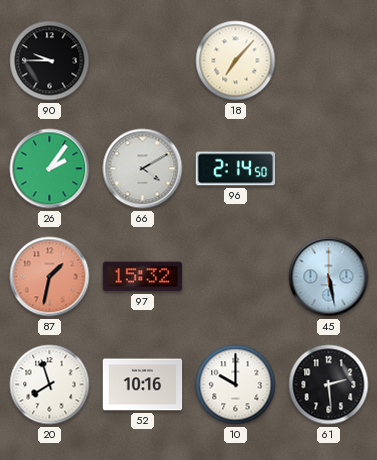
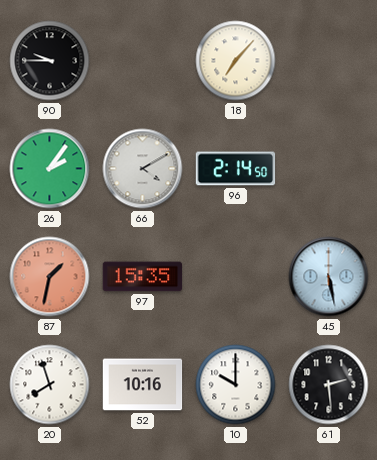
97: 15:32 -> 15:35
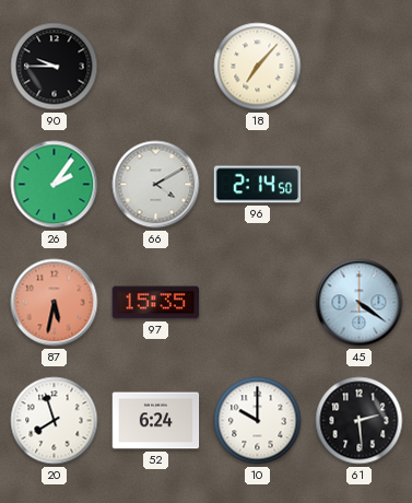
87: 1:32 -> 5:32
45: 5:28 -> 4:21
52: 10:16 -> 6:24
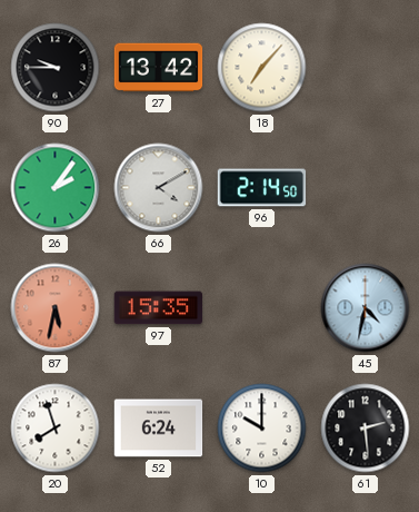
27: none -> 13:42
45: 4:21 -> 4:32
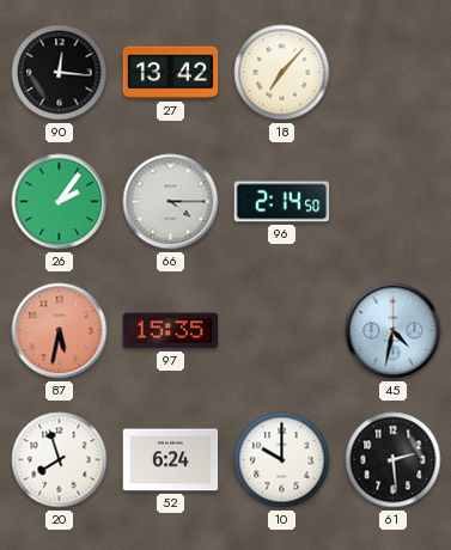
90: 9:45 -> 12:16
66: 4:10 -> 4:15
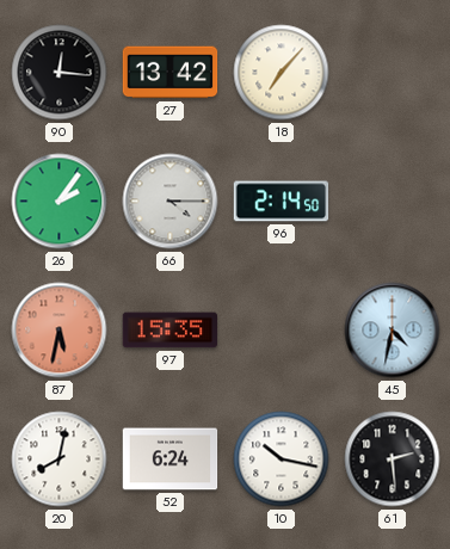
20: 7:57 -> 8:02
10: 10:00 -> 10:17
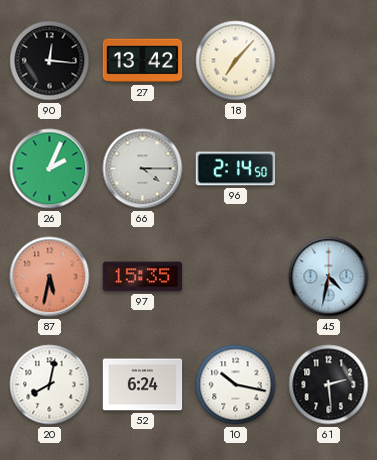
26: 2:06 -> 2:04
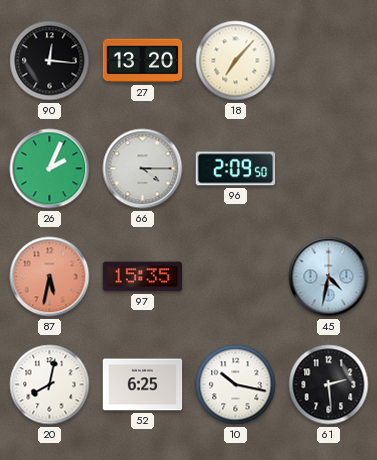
27: 13:42 -> 13:20
96: 2:14 -> 2:09
52: 6:24 -> 6:25
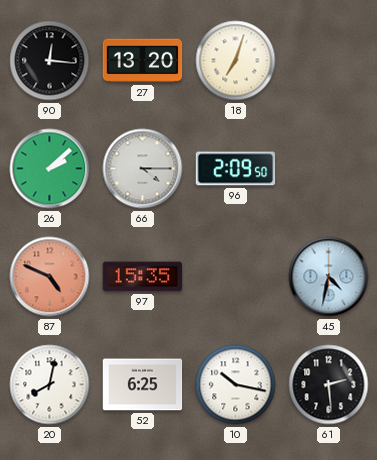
18: 7:07 -> 7:03
26: 2:04 -> 2:08
87: 5:32 -> 4:49
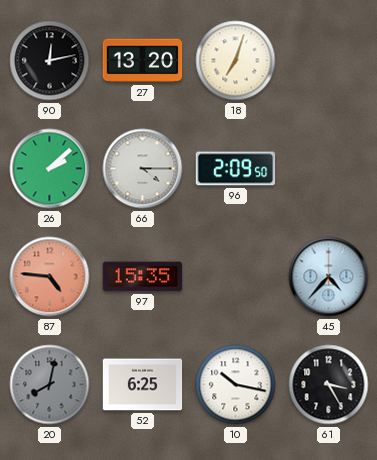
90: 12:16 -> 12:13
87: 4:49 -> 4:46
45: 4:32 -> 4:37
20 dial: white -> grey
61: 2:29 -> 3:25
